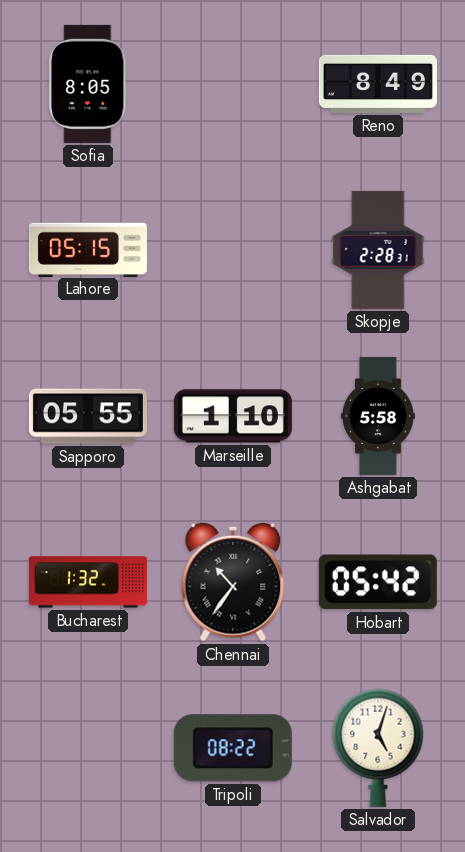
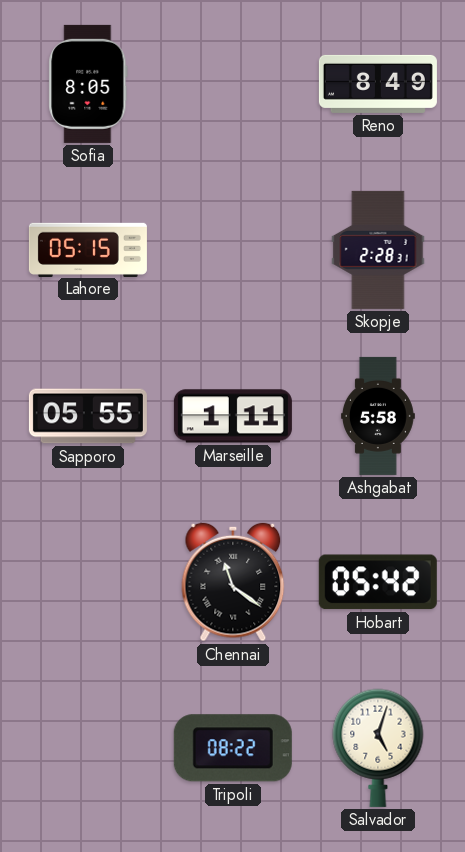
Marseille: 1:10 -> 1:11
Bucharest: 1:32 -> none
Chennai: 10:36 -> 11:21
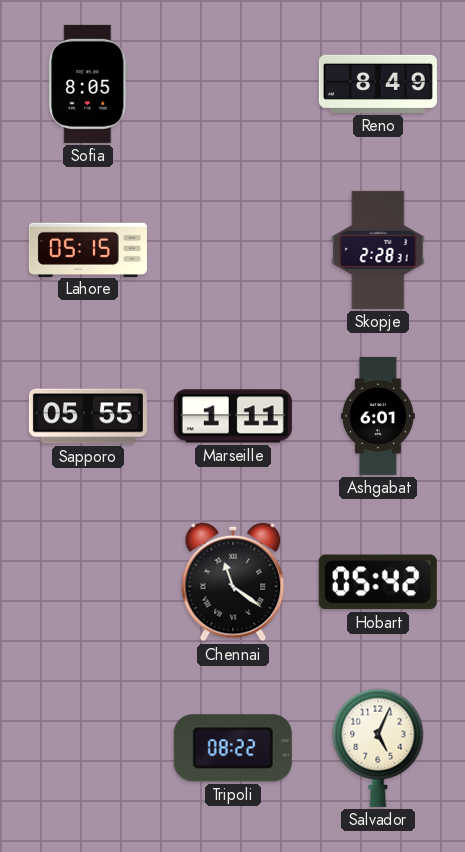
Ashgabat: 5:58 -> 6:01
Salvador: 5:03 -> 5:04
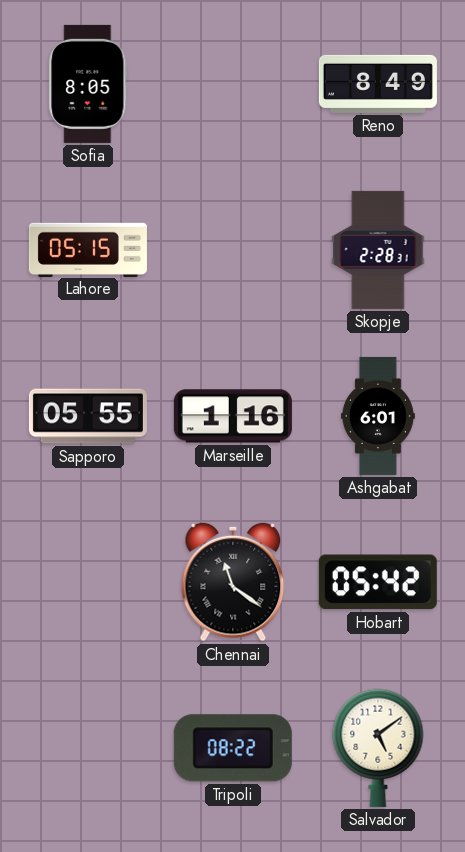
Marseille: 1:11 -> 1:16
Salvador: 5:04 -> 5:09
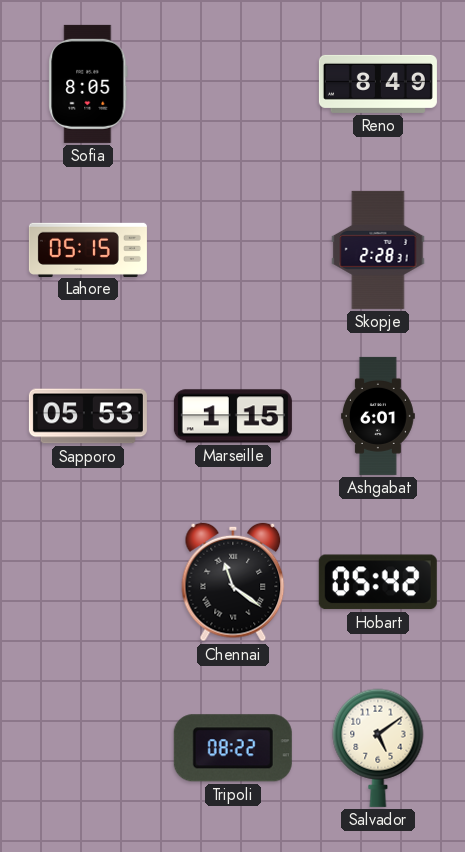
Sapporo: 05:55 -> 05:53
Marseille: 1:16 -> 1:15
